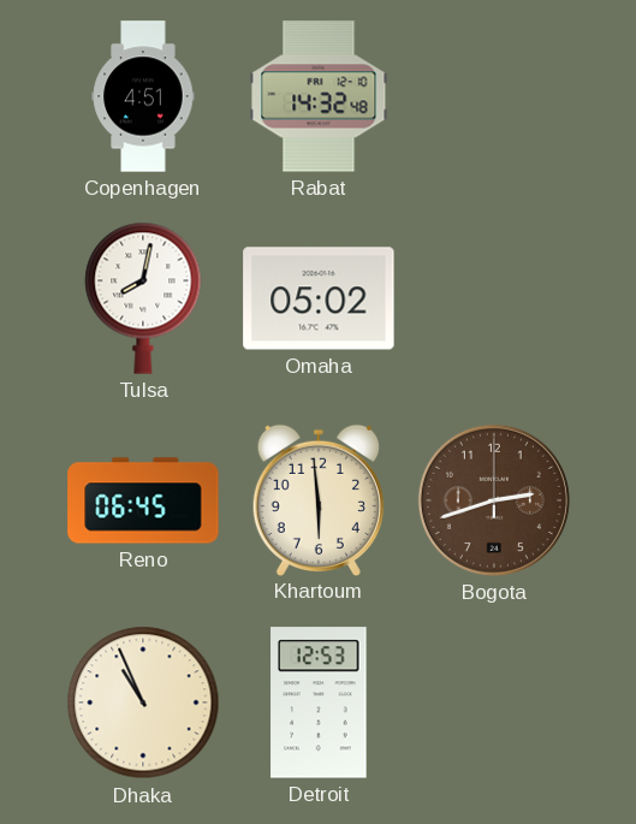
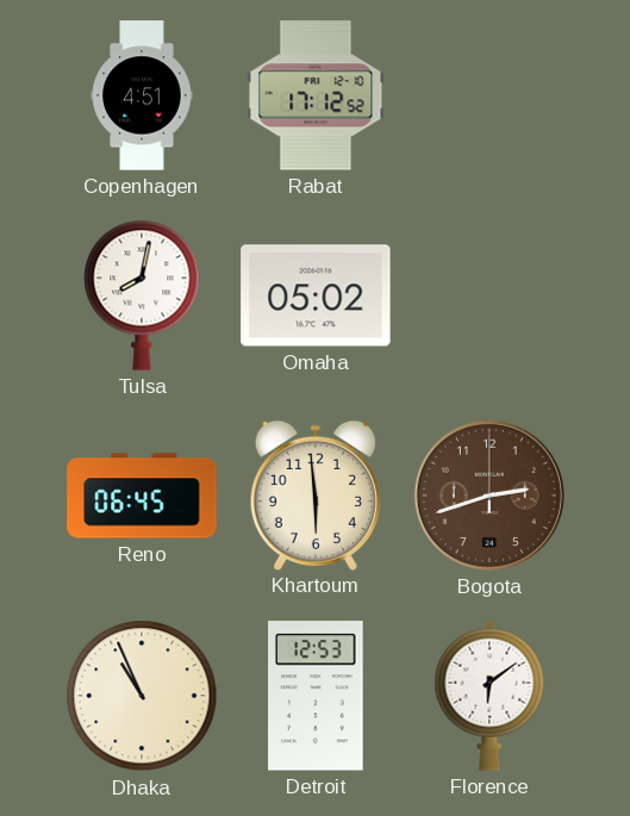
Rabat: 14:32 -> 17:12
Florence: none -> 6:09
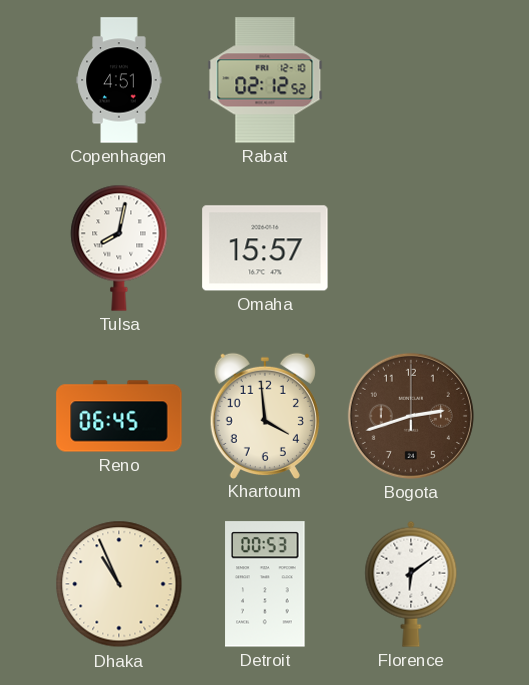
Rabat: 17:12 -> 02:12
Omaha: 05:02 -> 15:57
Khartoum: 5:59 -> 3:59
Detroit: 12:53 -> 00:53
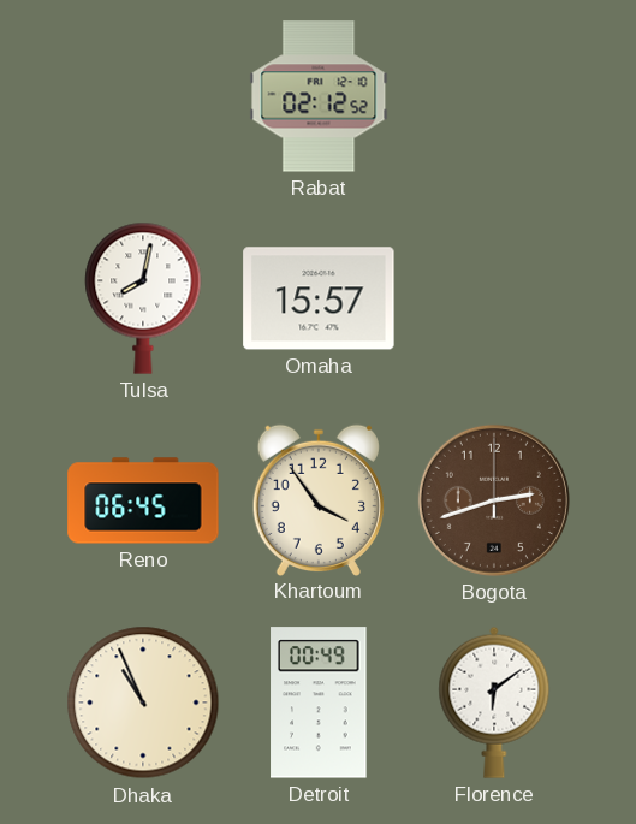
Copenhagen: 4:51 -> none
Khartoum: 3:59 -> 3:54
Detroit: 00:53 -> 00:49
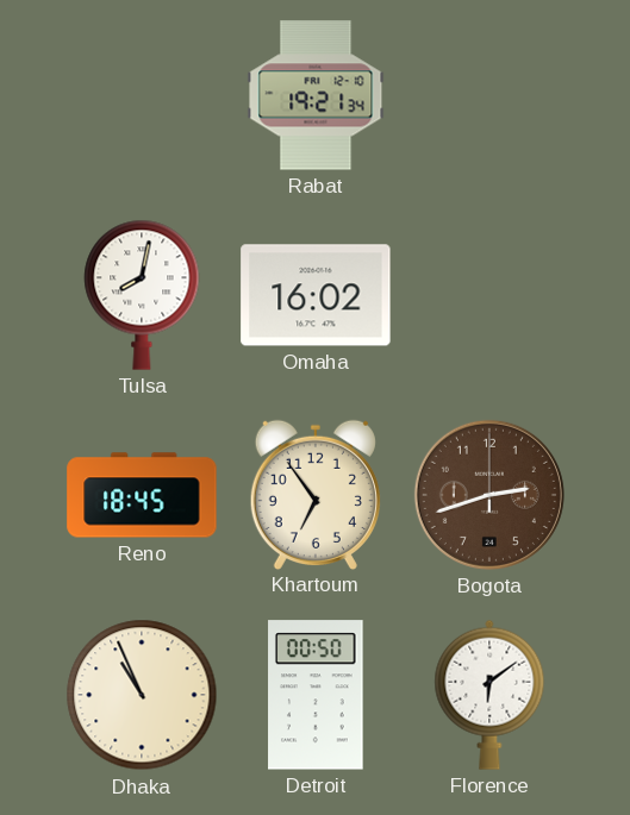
Rabat: 02:12 -> 19:21
Omaha: 15:57 -> 16:02
Reno: 06:45 -> 18:45
Khartoum: 3:54 -> 6:54
Detroit: 00:49 -> 00:50
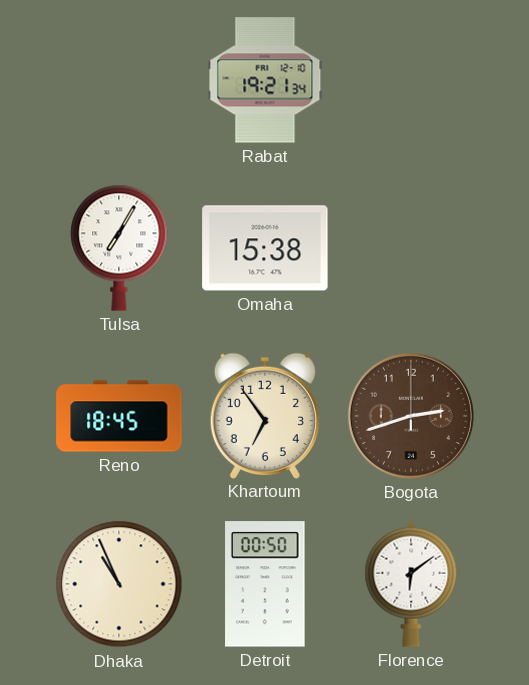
Tulsa: 8:02 -> 7:05
Omaha: 16:02 -> 15:38
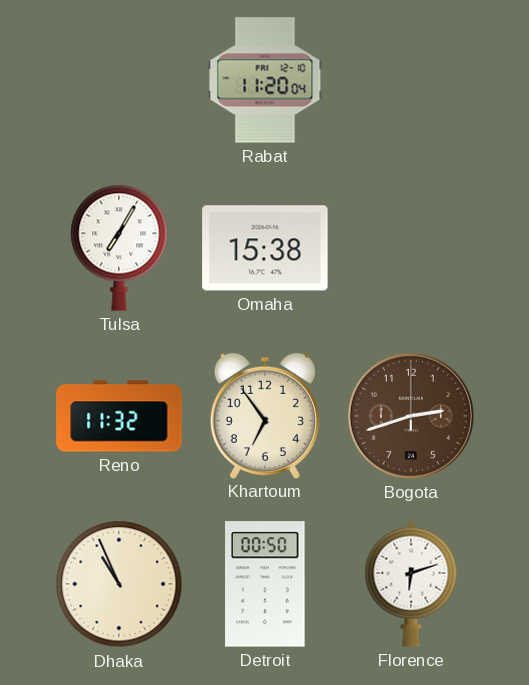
Rabat: 19:21 -> 11:20
Reno: 18:45 -> 11:32
Florence: 6:09 -> 6:12
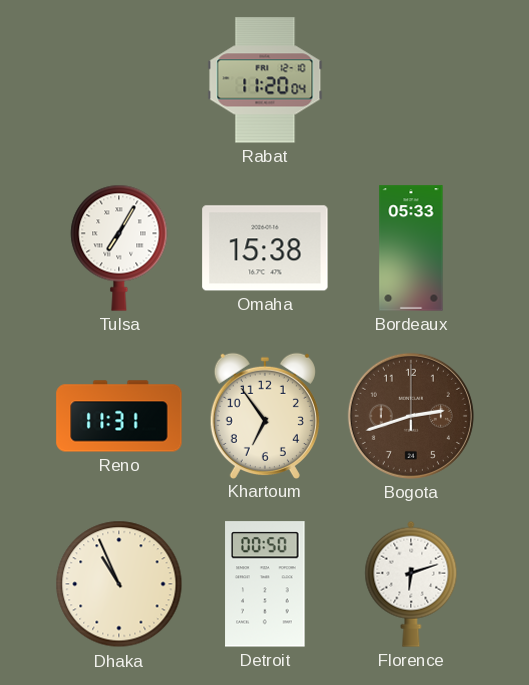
Bordeaux: none -> 05:33
Reno: 11:32 -> 11:31
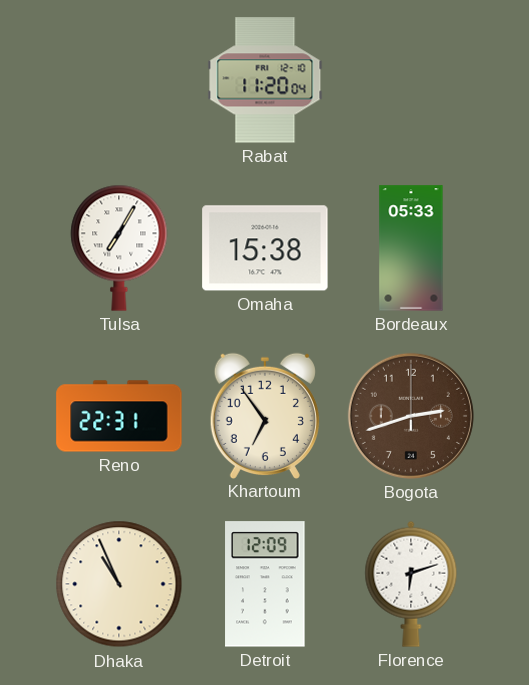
Reno: 11:31 -> 22:31
Detroit: 00:50 -> 12:09
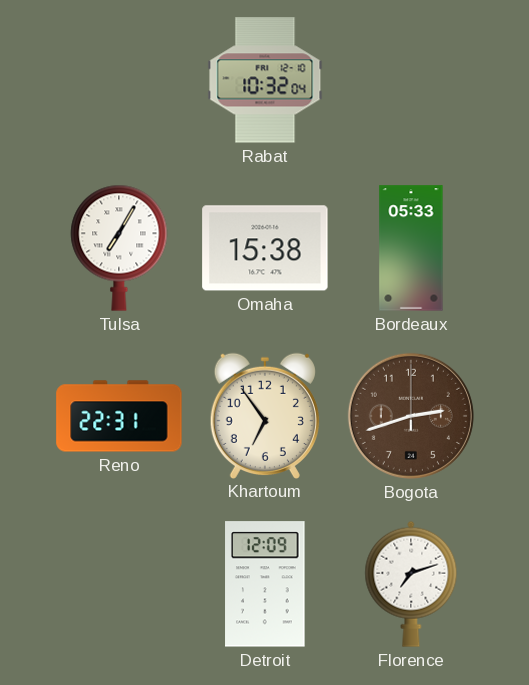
Rabat: 11:20 -> 10:32
Dhaka: 10:56 -> none
Florence: 6:12 -> 7:12
